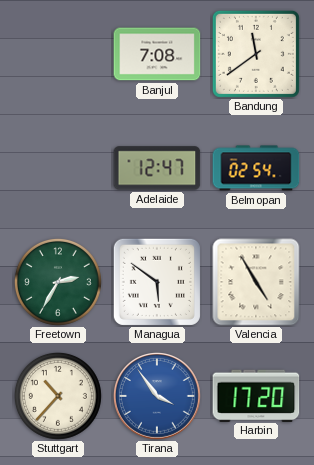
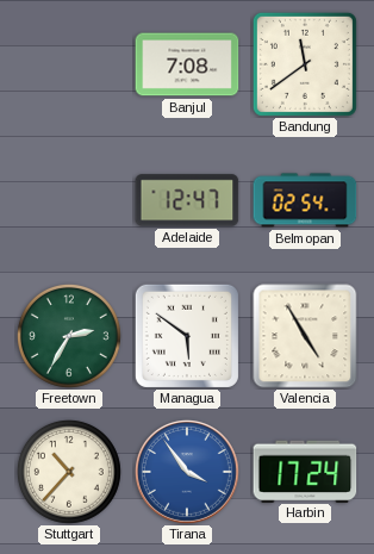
Harbin: 17:20 -> 17:24
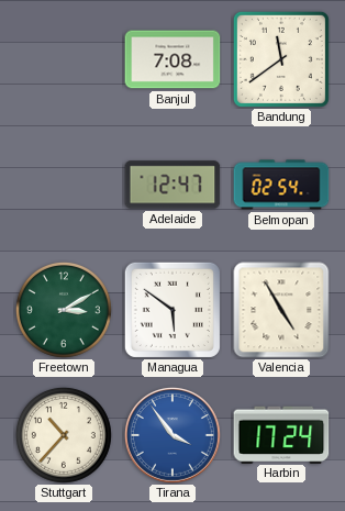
Freetown: 2:35 -> 3:10
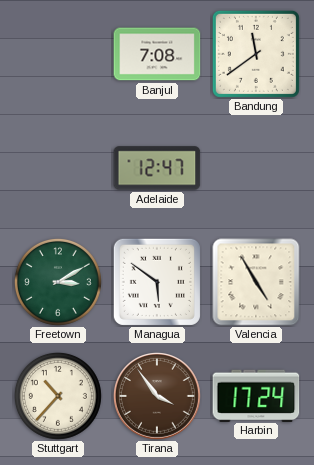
Belmopan: 02:54 -> none
Tirana dial: blue -> brown
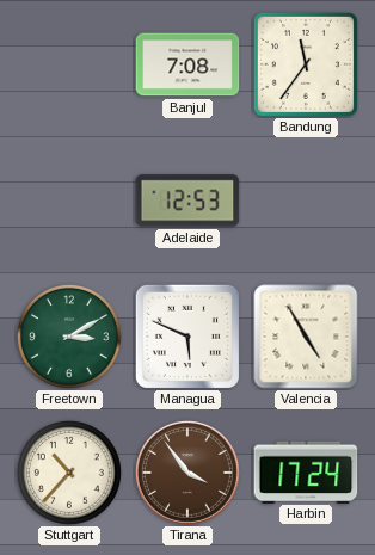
Bandung: 11:39 -> 11:36
Adelaide: 12:47 -> 12:53
Managua: 5:51 -> 5:49
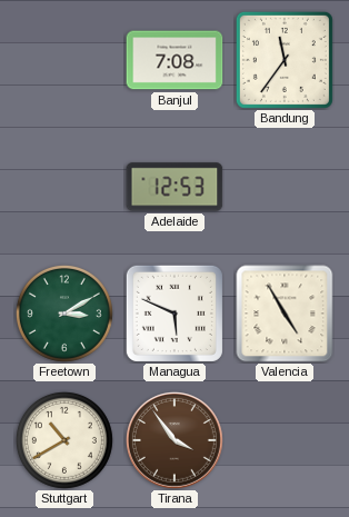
Stuttgart: 10:37 -> 10:40
Harbin: 17:24 -> none
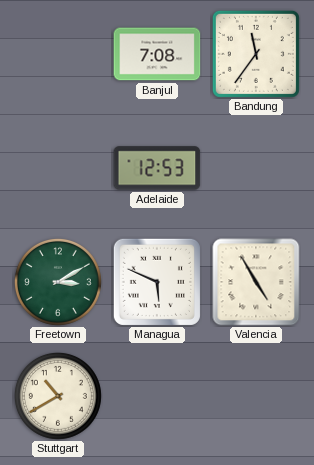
Tirana: 3:54 -> none
